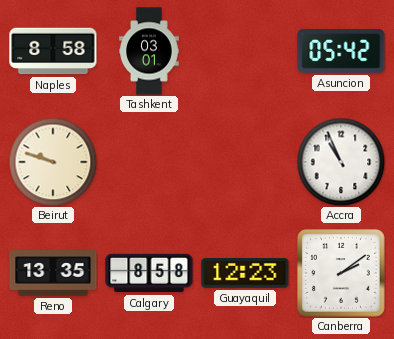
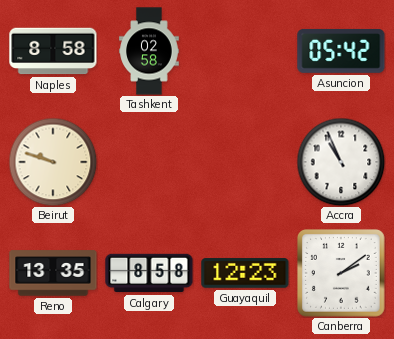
Tashkent: 03:01 -> 02:58
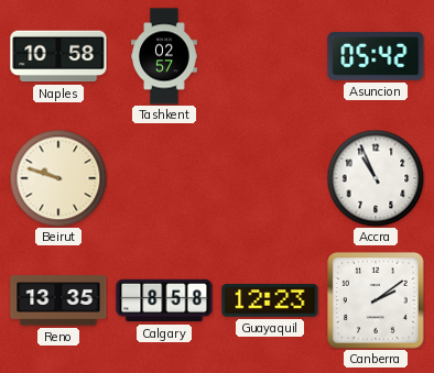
Naples: 8:58 -> 10:58
Tashkent: 02:58 -> 02:57
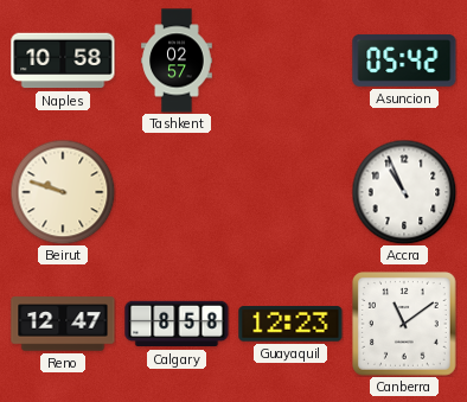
Reno: 13:35 -> 12:47
Canberra: 2:09 -> 11:09
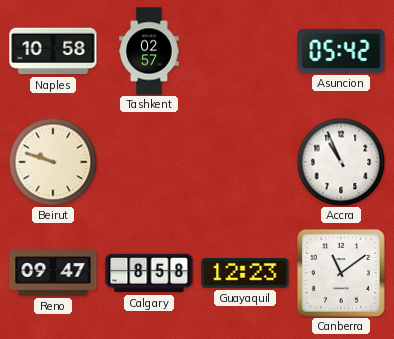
Reno: 12:47 -> 09:47
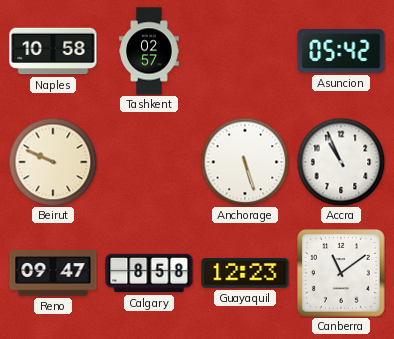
Beirut: 9:48 -> 9:49
Anchorage: none -> 5:27
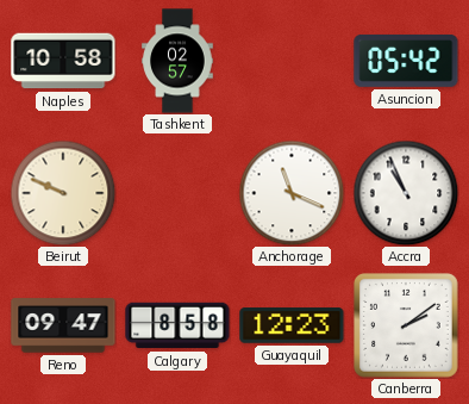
Anchorage: 5:27 -> 11:19
Canberra: 11:09 -> 2:09
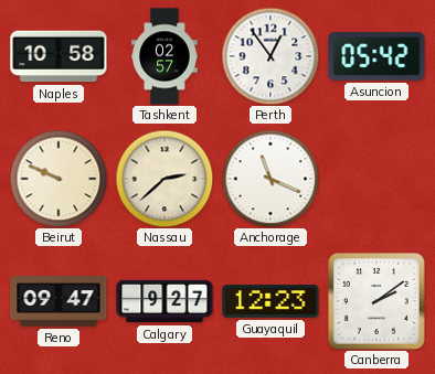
Perth: none -> 12:54
Nassau: none -> 2:38
Accra: 10:56 -> none
Calgary: 8:58 -> 9:27
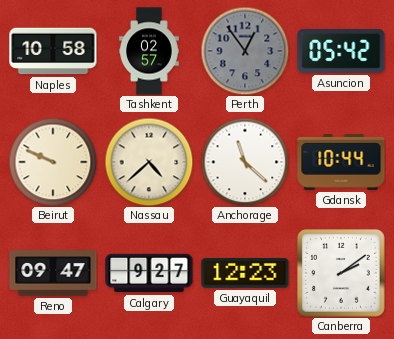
Perth dial: white -> grey
Nassau: 2:38 -> 4:38
Anchorage: 11:19 -> 11:22
Gdansk: none -> 10:44
